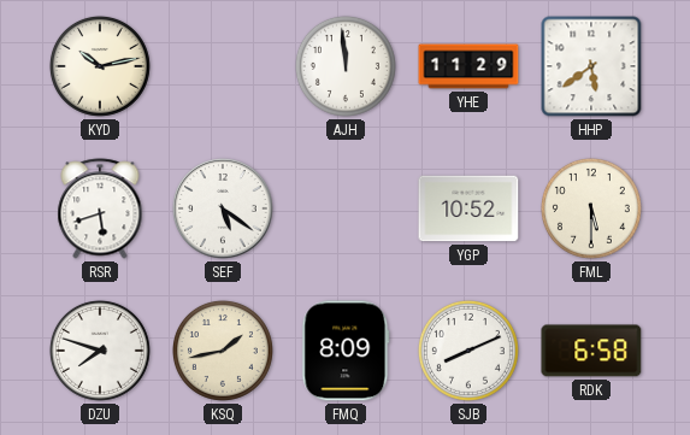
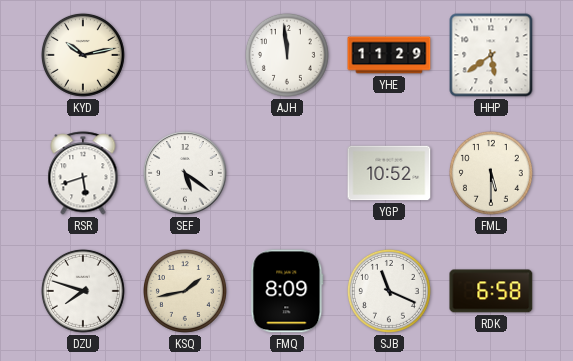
SJB: 8:11 -> 11:19
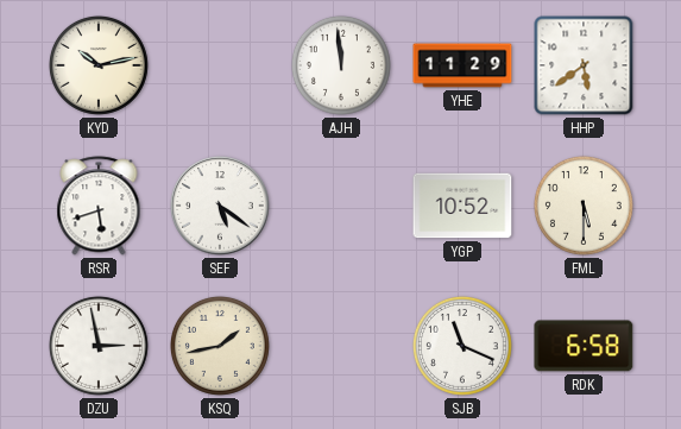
DZU: 7:48 -> 2:58
FMQ: 8:09 -> none
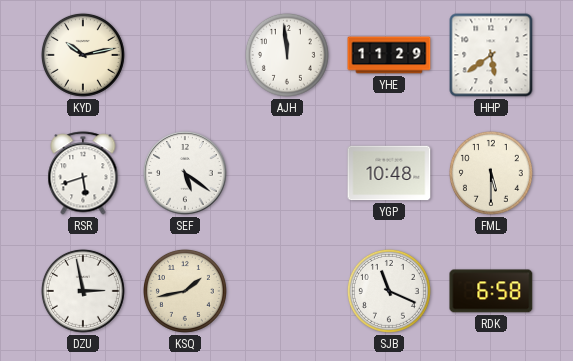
YGP: 10:52 -> 10:48
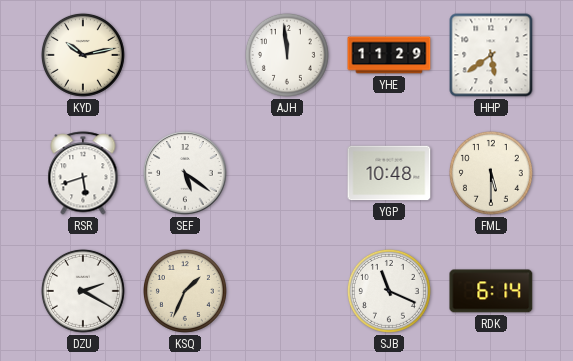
DZU: 2:58 -> 2:20
KSQ: 1:43 -> 1:34
RDK: 6:58 -> 6:14
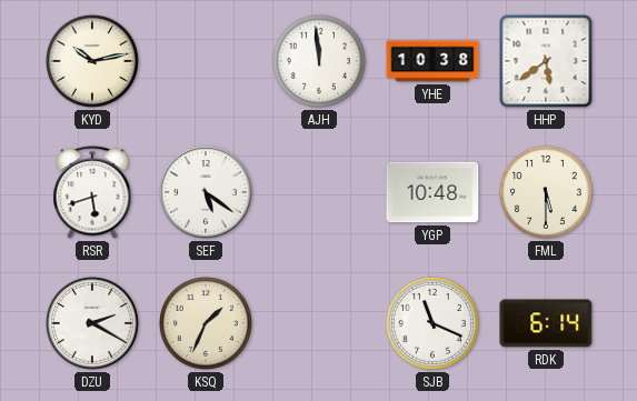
YHE: 11:29 -> 10:38
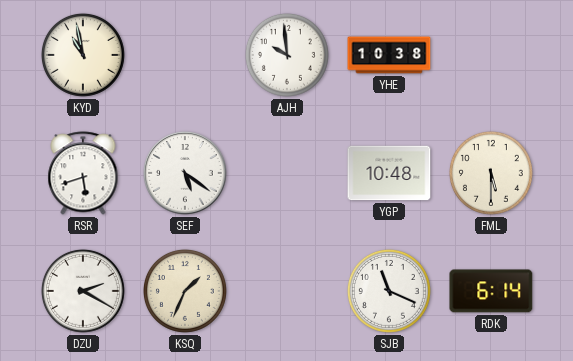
KYD: 10:13 -> 10:58
AJH: 11:59 -> 9:59
HHP: 5:39 -> none
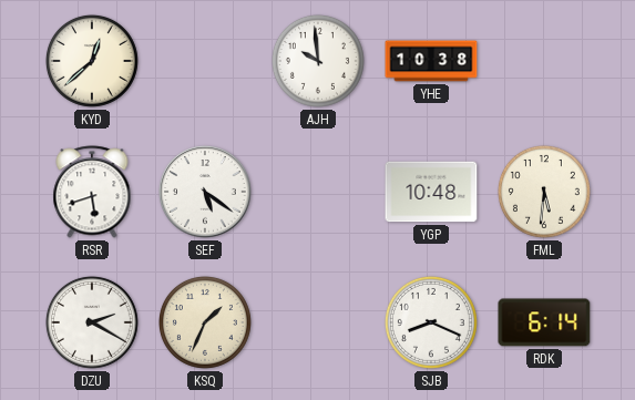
KYD: 10:58 -> 12:38
FML: 5:30 -> 5:31
SJB: 11:19 -> 8:19
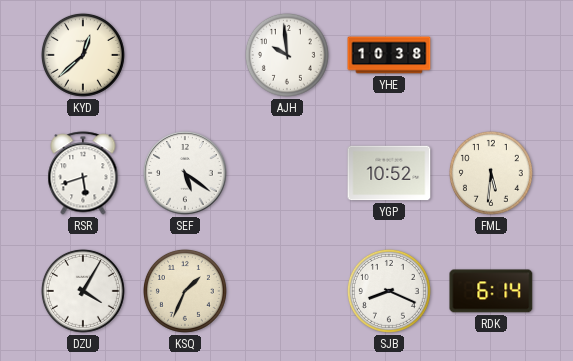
YGP: 10:48 -> 10:52
DZU: 2:20 -> 4:05
